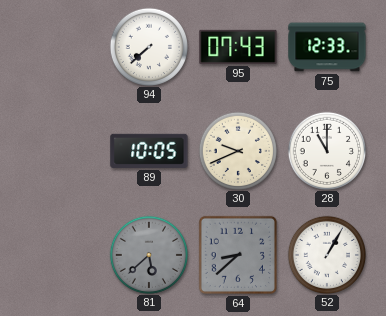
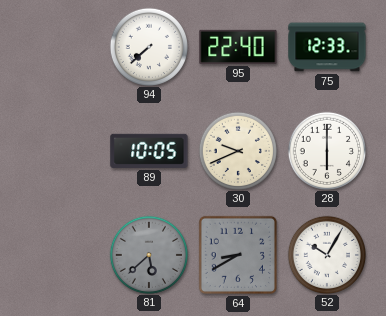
95: 07:43 -> 22:40
28: 11:00 -> 6:00
64: 8:38 -> 8:40
52: 1:05 -> 10:05
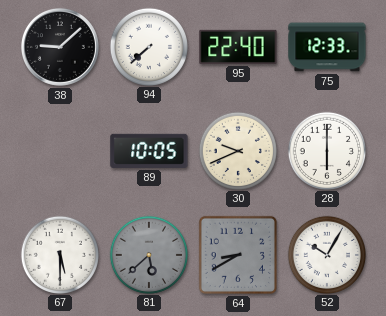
38: none -> 9:08
67: none -> 5:30
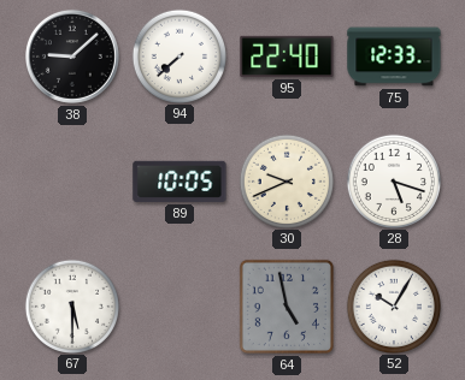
28: 6:00 -> 5:18
81: 5:38 -> none
64: 8:40 -> 4:58
